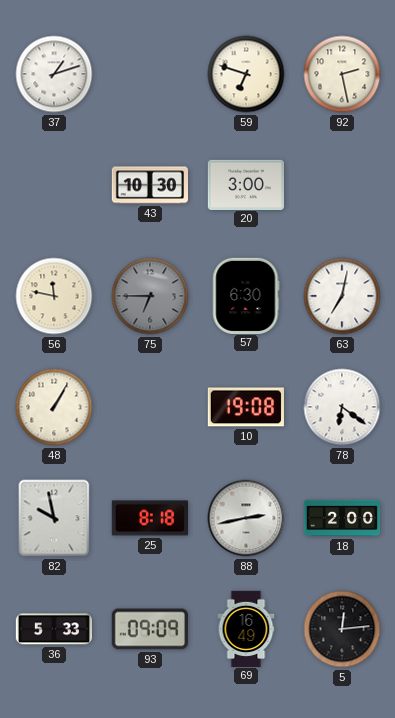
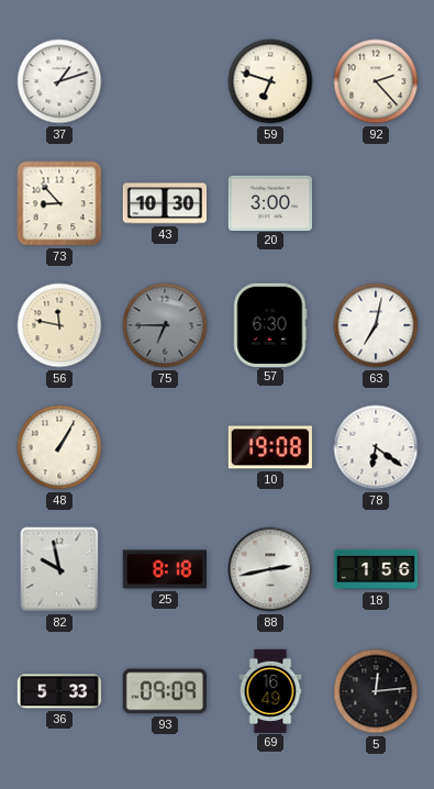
92: 2:28 -> 2:23
73: none -> 8:53
18: 2:00 -> 1:56
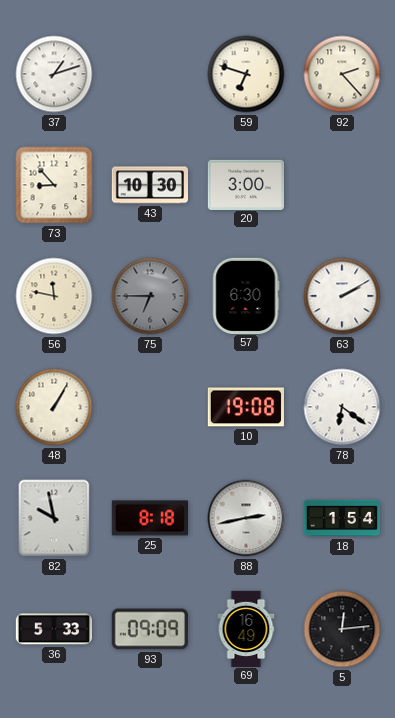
63: 7:02 -> 2:10
18: 1:56 -> 1:54
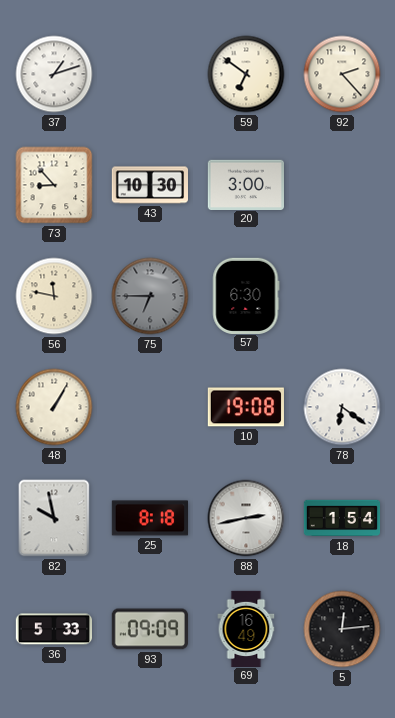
59: 6:48 -> 6:51
63: 2:10 -> none
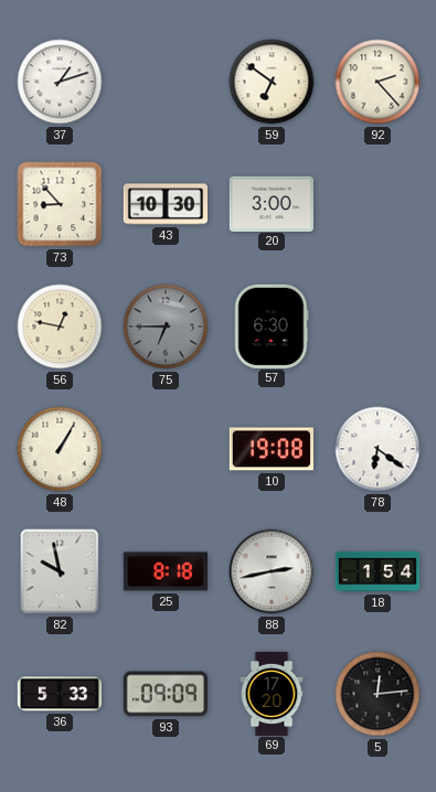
56: 11:47 -> 12:47
69: 16:49 -> 17:20
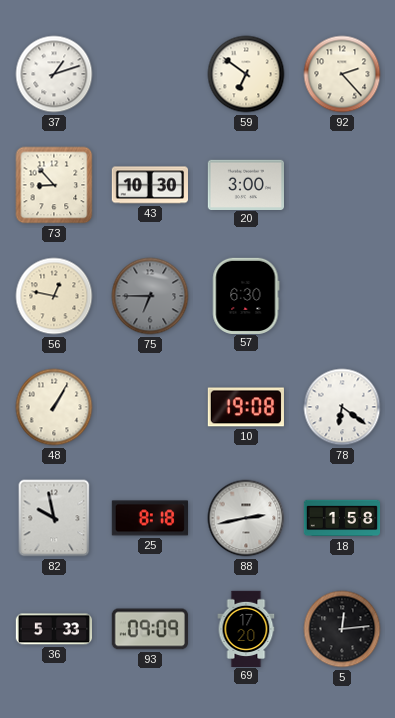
18: 1:54 -> 1:58
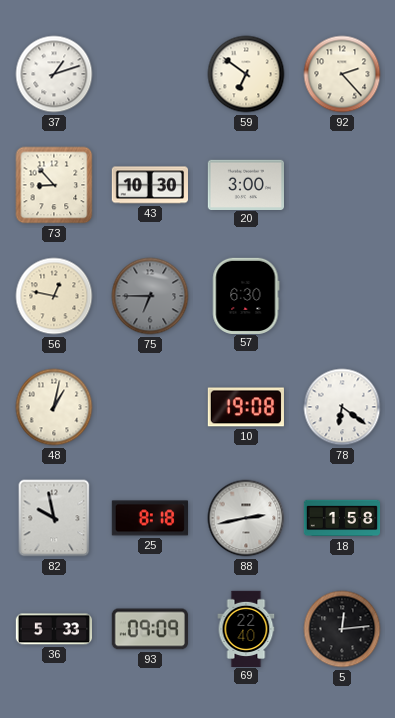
48: 1:05 -> 1:02
69: 17:20 -> 22:40
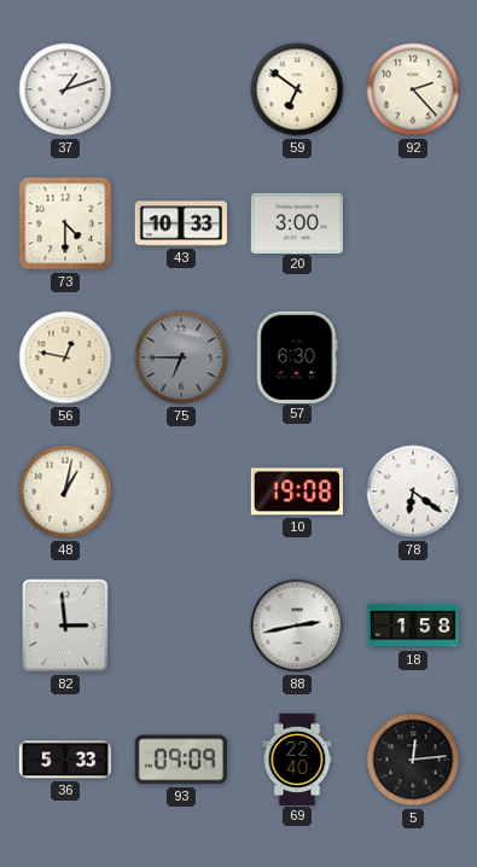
73: 8:53 -> 4:30
43: 10:30 -> 10:33
82: 9:58 -> 2:59
25: 8:18 -> none
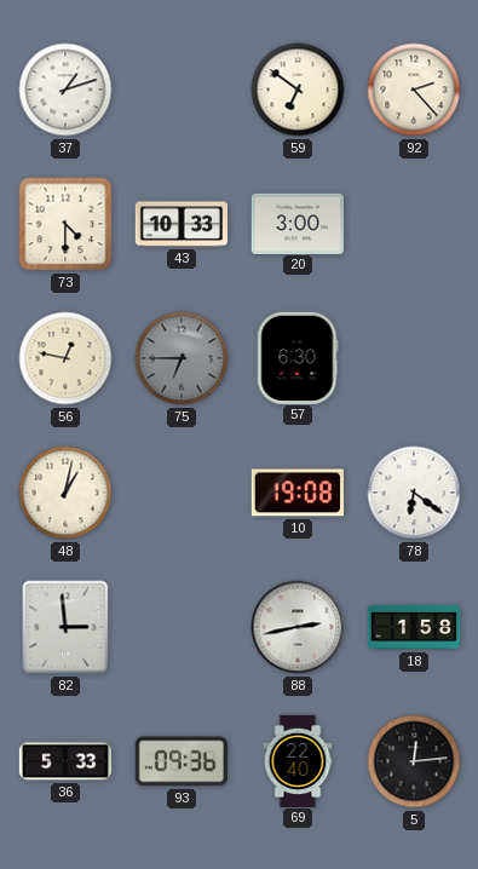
93: 09:09 -> 09:36
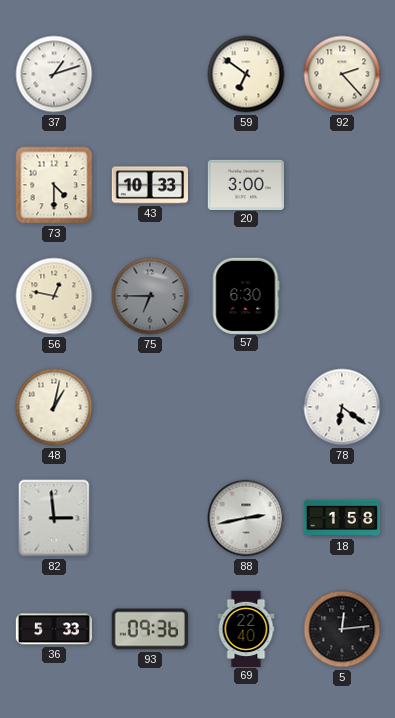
10: 19:08 -> none
